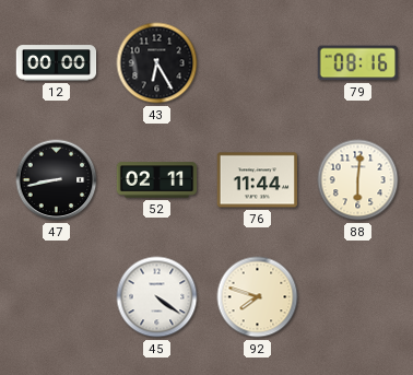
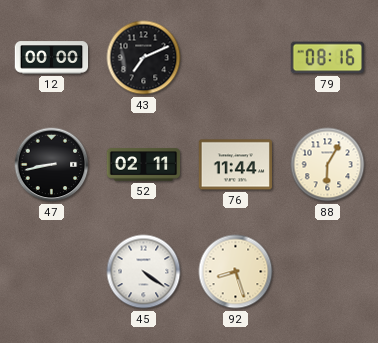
43: 6:25 -> 7:11
88: 6:01 -> 6:05
92: 7:48 -> 8:27
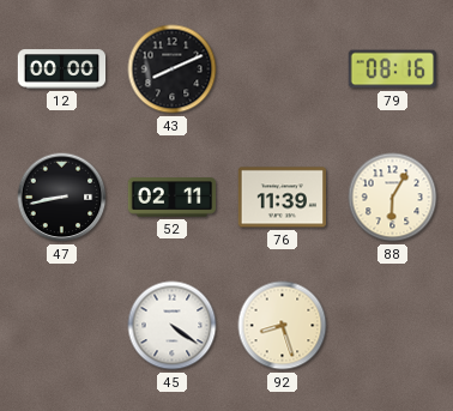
43: 7:11 -> 8:11
76: 11:44 -> 11:39
